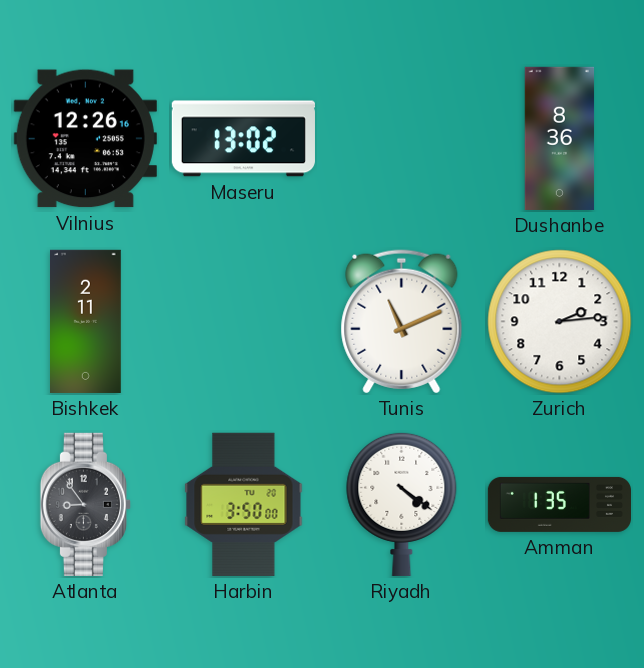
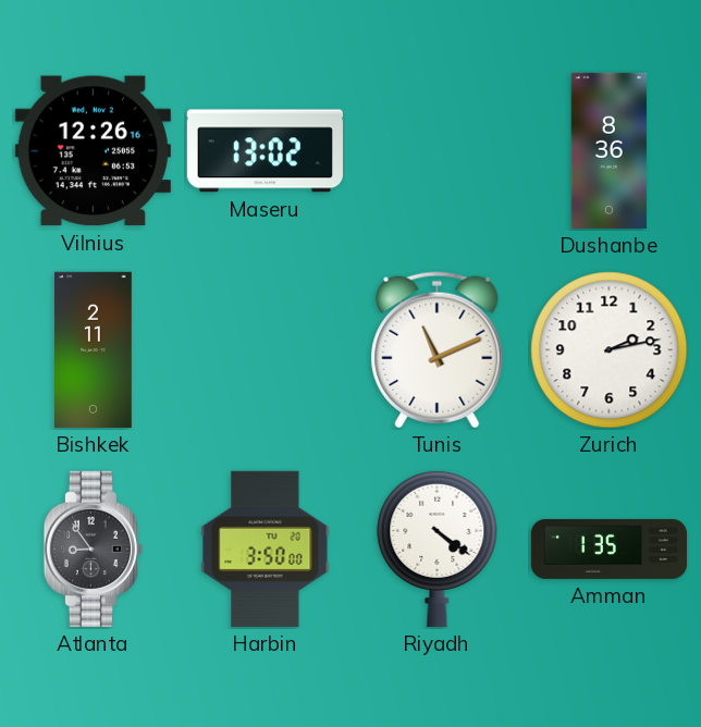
Zurich: 2:14 -> 2:13
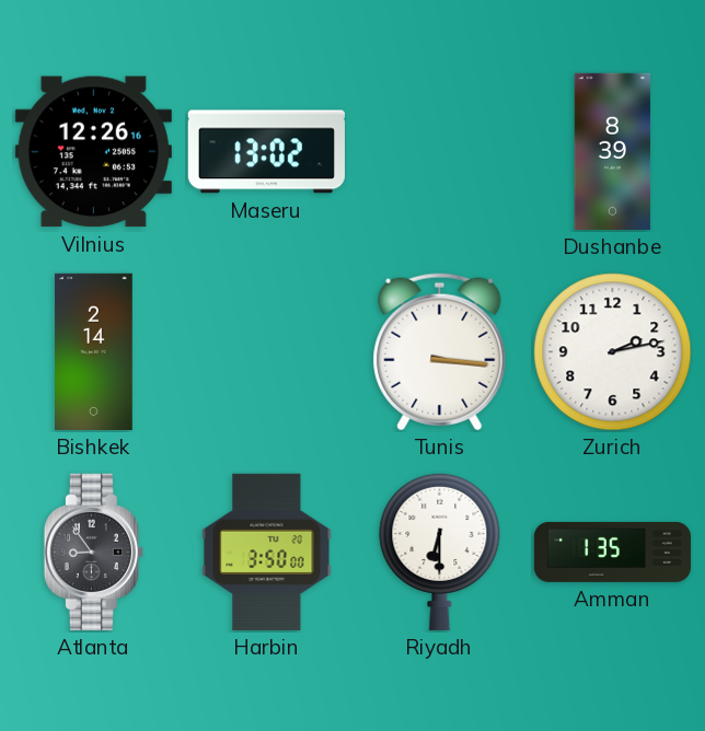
Dushanbe: 8:36 -> 8:39
Bishkek: 2:11 -> 2:14
Tunis: 11:11 -> 3:16
Riyadh: 4:21 -> 6:30
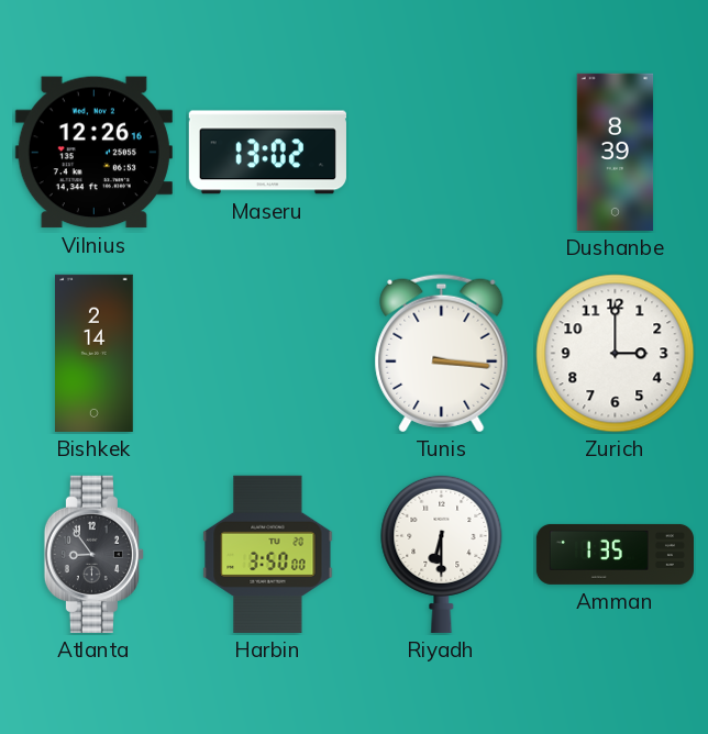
Zurich: 2:13 -> 3:00
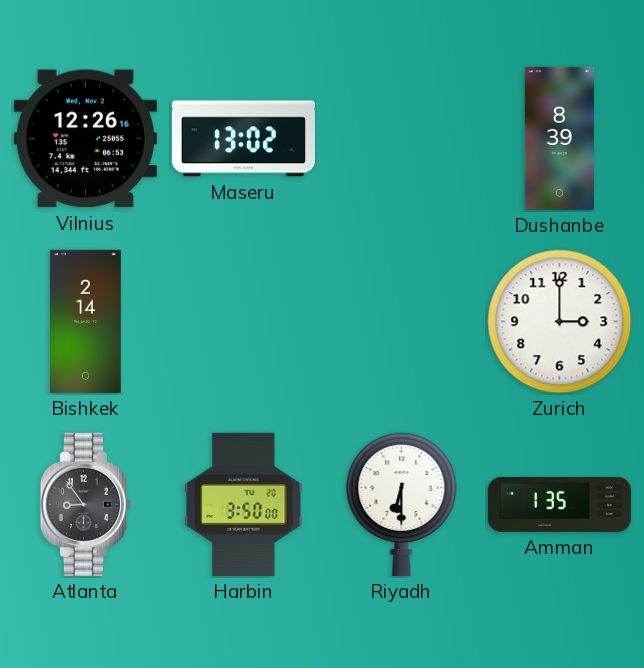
Tunis: 3:16 -> none
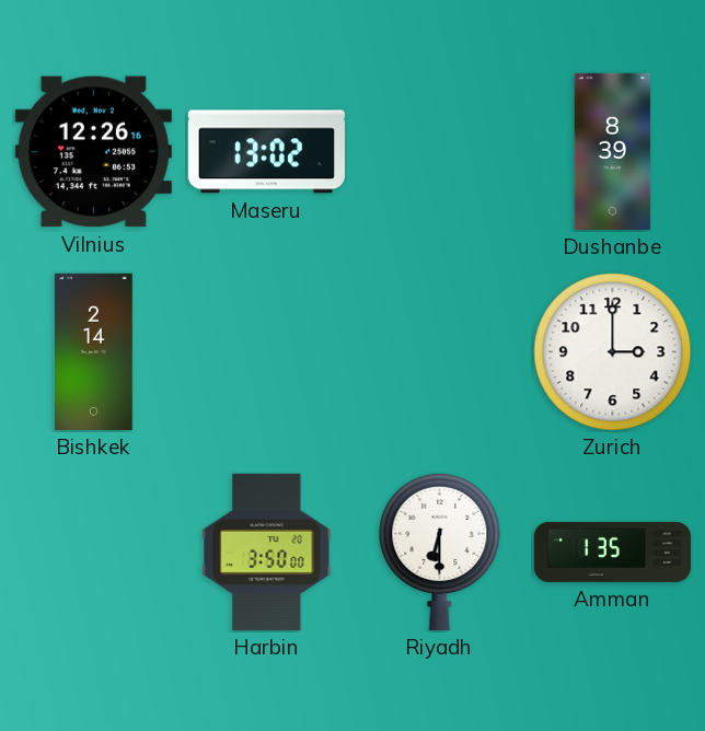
Atlanta: 8:54 -> none
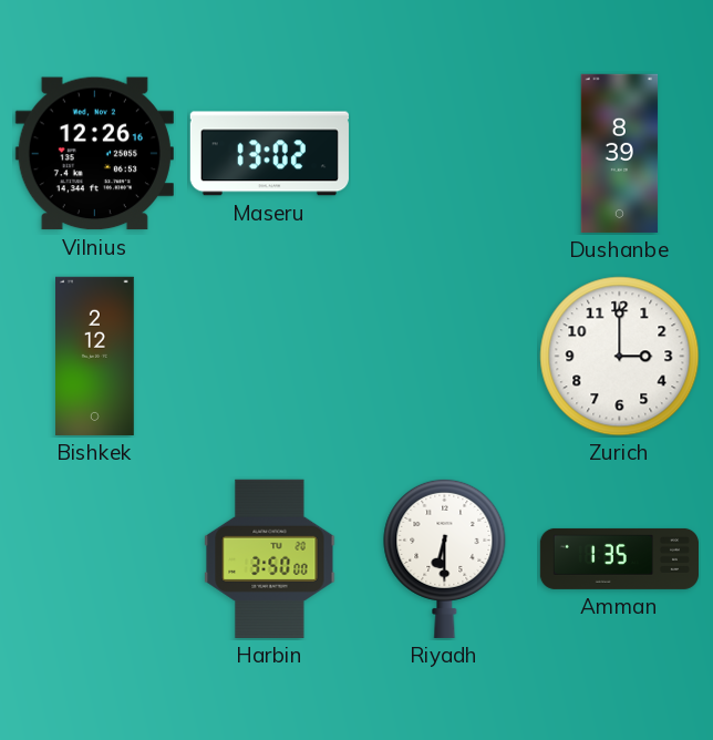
Bishkek: 2:14 -> 2:12
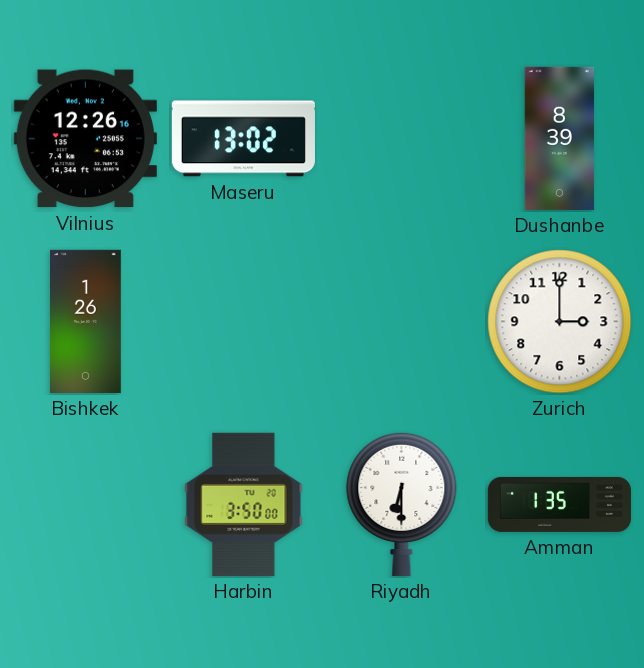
Bishkek: 2:12 -> 1:26
